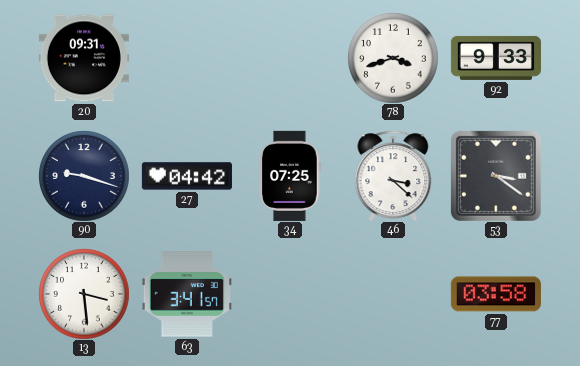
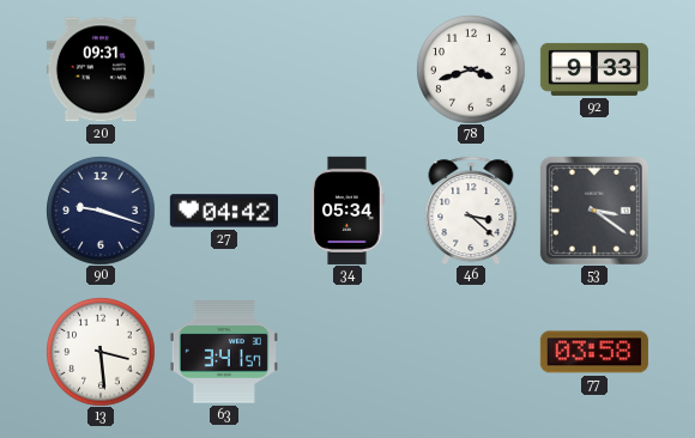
34: 07:25 -> 05:34
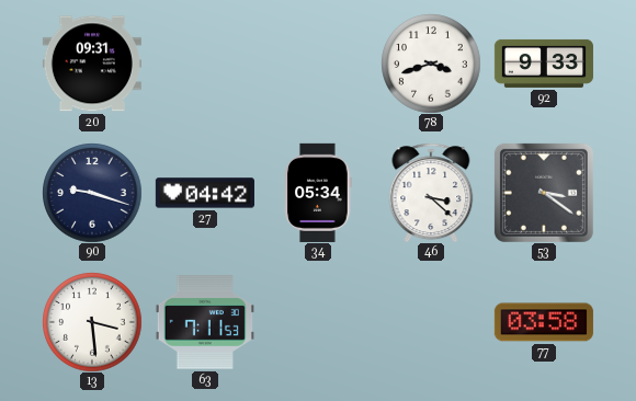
63: 3:41 -> 7:11
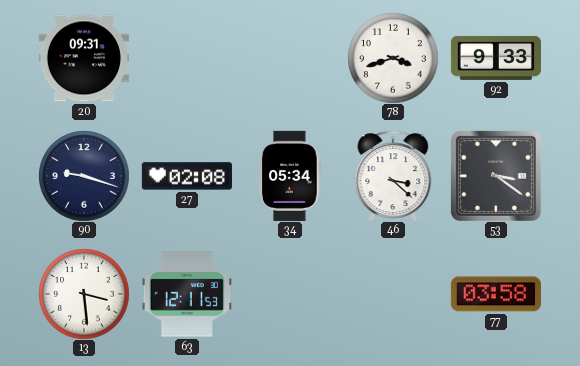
27: 04:42 -> 02:08
63: 7:11 -> 12:11
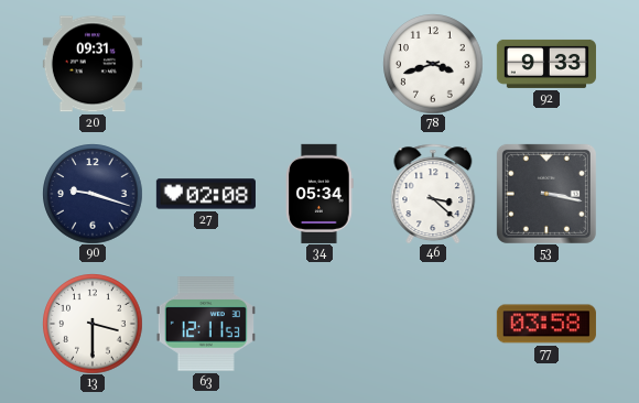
53: 3:21 -> 3:17
13: 3:29 -> 3:30
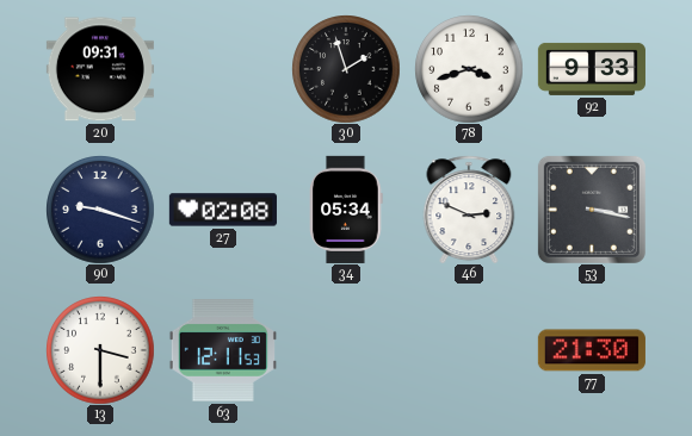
30: none -> 1:57
46: 3:22 -> 2:49
77: 03:58 -> 21:30
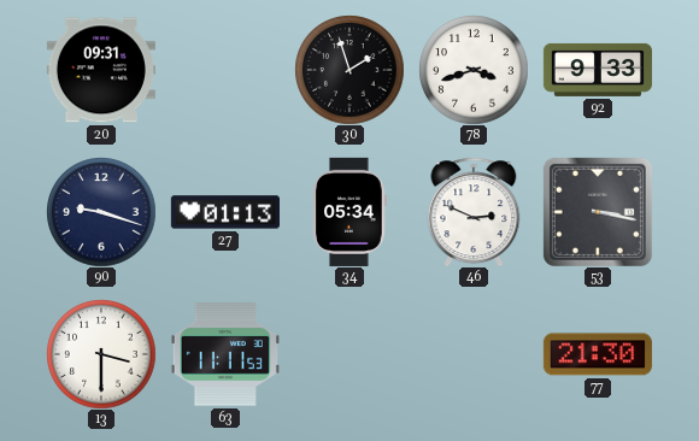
27: 02:08 -> 01:13
63: 12:11 -> 11:11
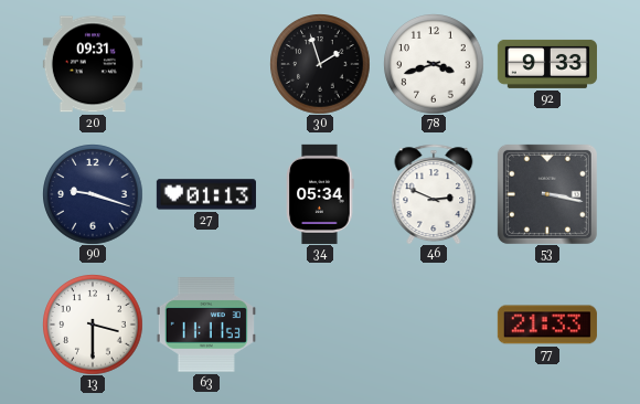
77: 21:30 -> 21:33
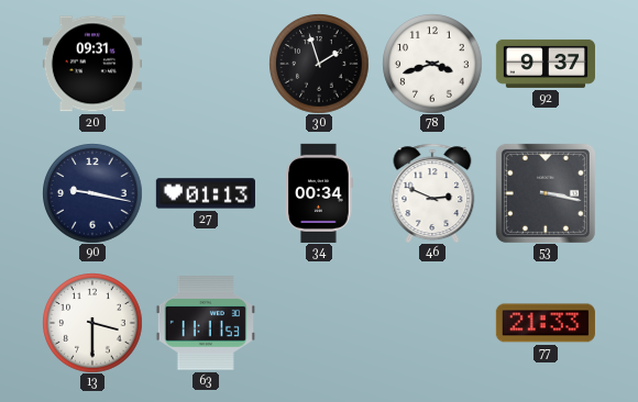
92: 9:33 -> 9:37
90: 9:18 -> 9:17
34: 05:34 -> 00:34
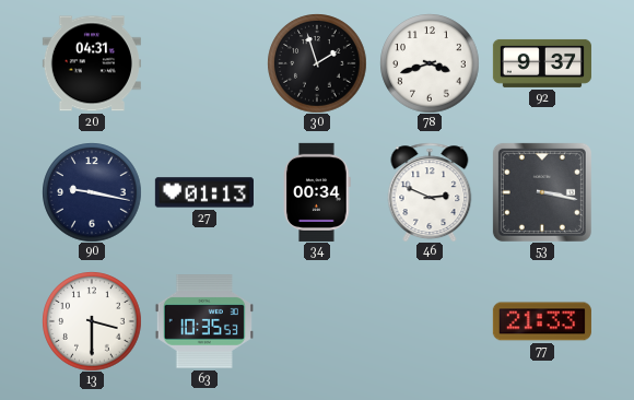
20: 09:31 -> 04:31
63: 11:11 -> 10:35
